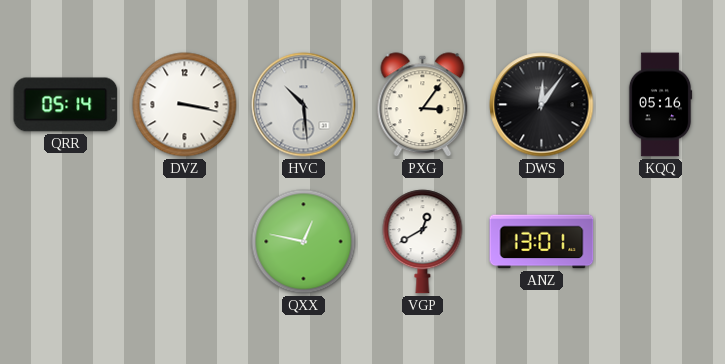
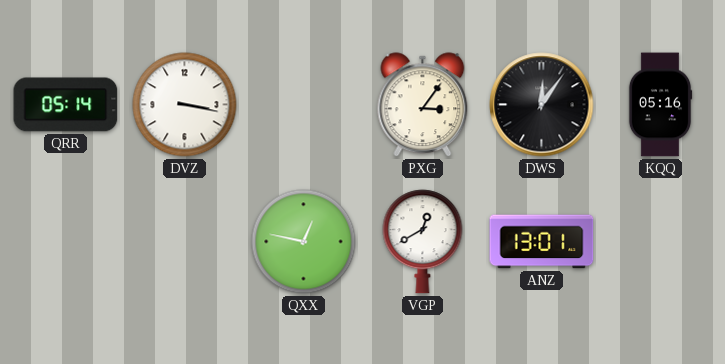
HVC: 10:29 -> none
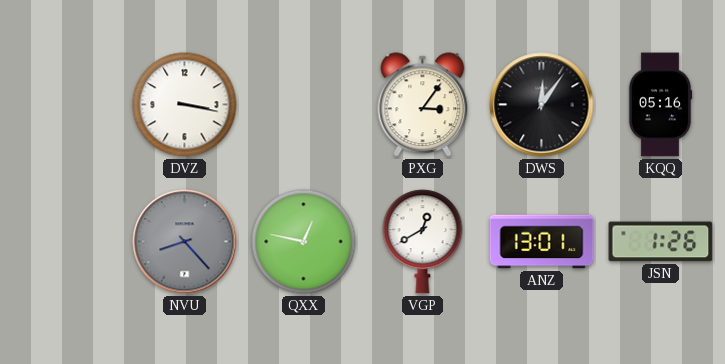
QRR: 05:14 -> none
NVU: none -> 8:23
JSN: none -> 1:26
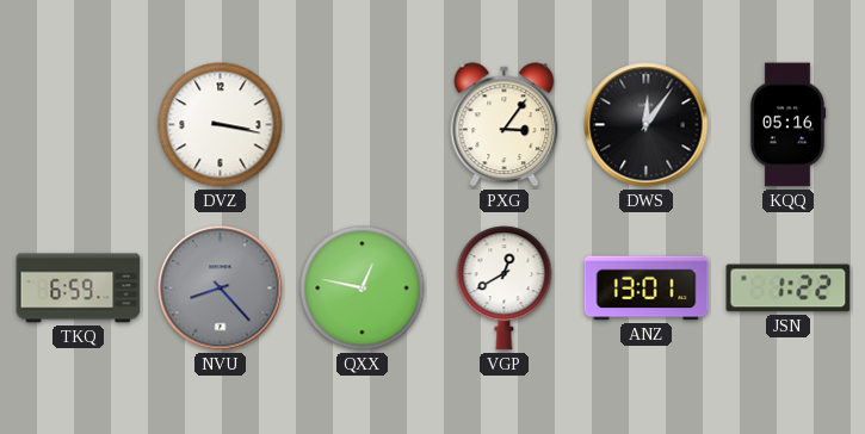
TKQ: none -> 6:59
JSN: 1:26 -> 1:22
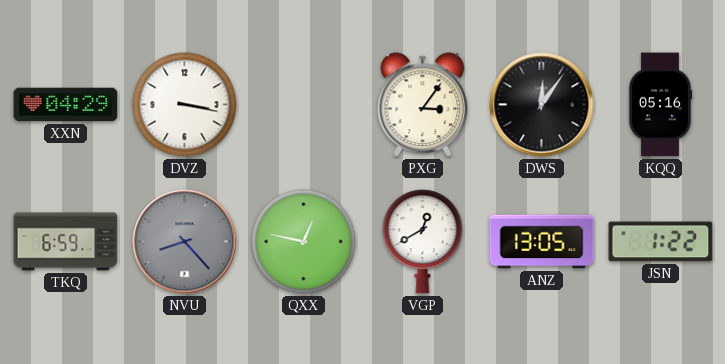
XXN: none -> 04:29
ANZ: 13:01 -> 13:05
